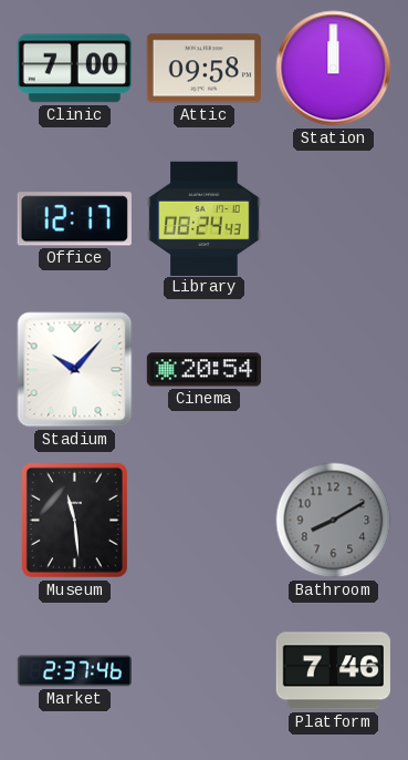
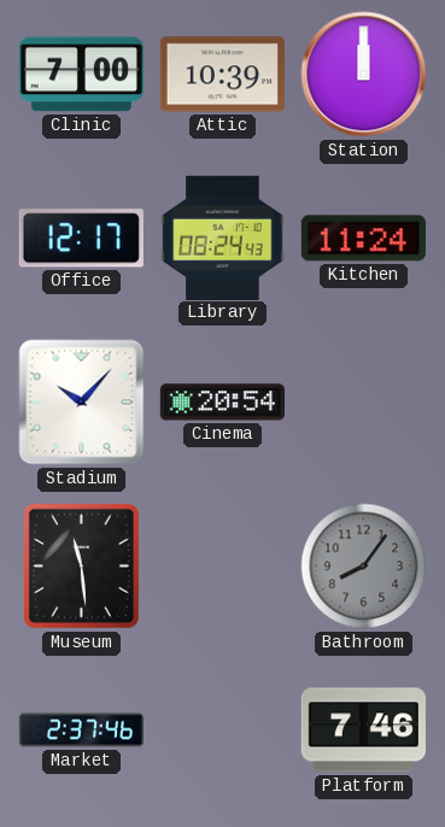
Attic: 09:58 -> 10:39
Kitchen: none -> 11:24
Bathroom: 8:10 -> 8:06
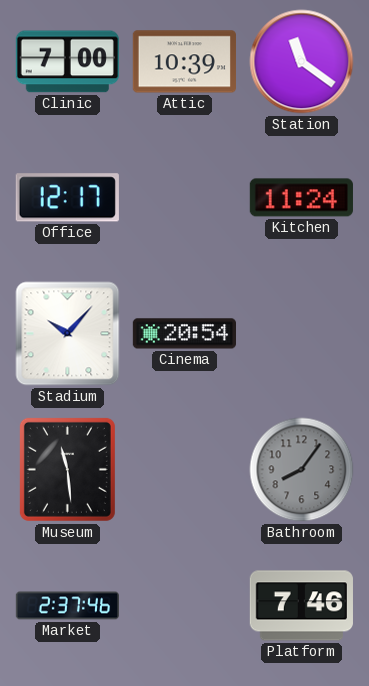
Station: 12:00 -> 11:21
Library: 08:24 -> none
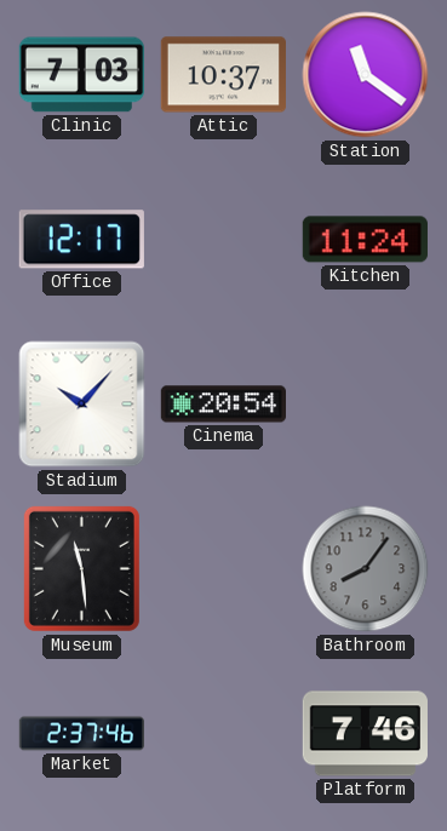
Clinic: 7:00 -> 7:03
Attic: 10:39 -> 10:37
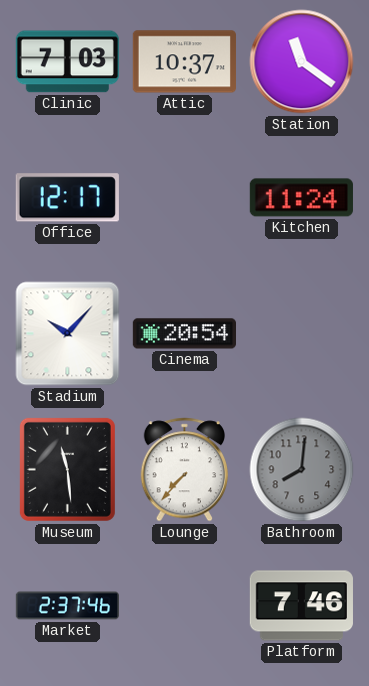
Lounge: none -> 7:37
Bathroom: 8:06 -> 8:01
